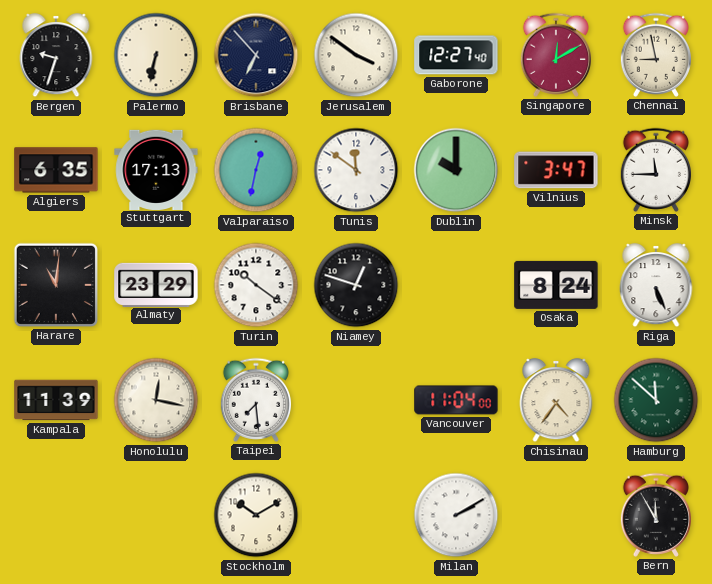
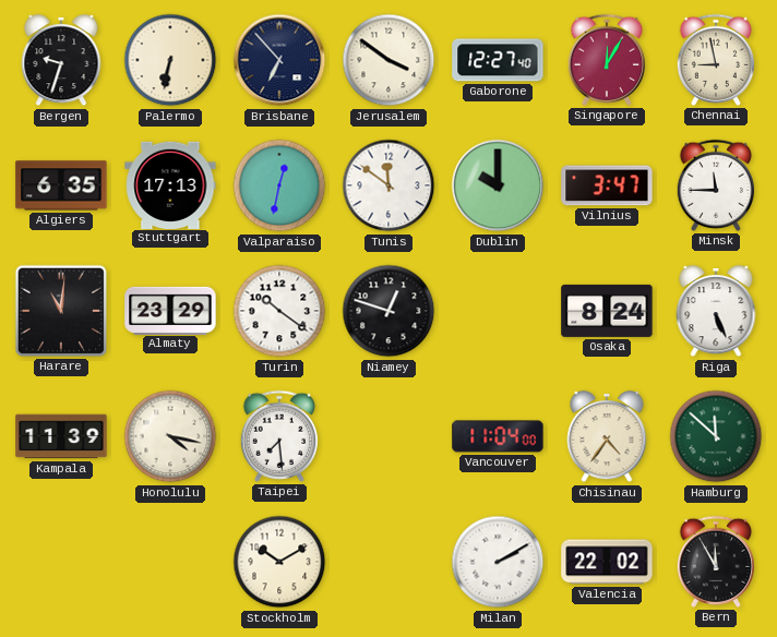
Singapore: 12:10 -> 12:05
Honolulu: 12:17 -> 4:17
Valencia: none -> 22:02
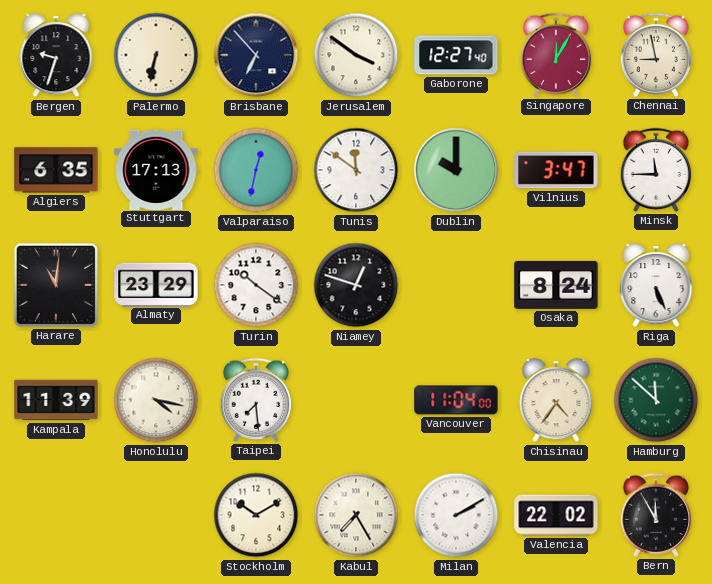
Kabul: none -> 7:25
